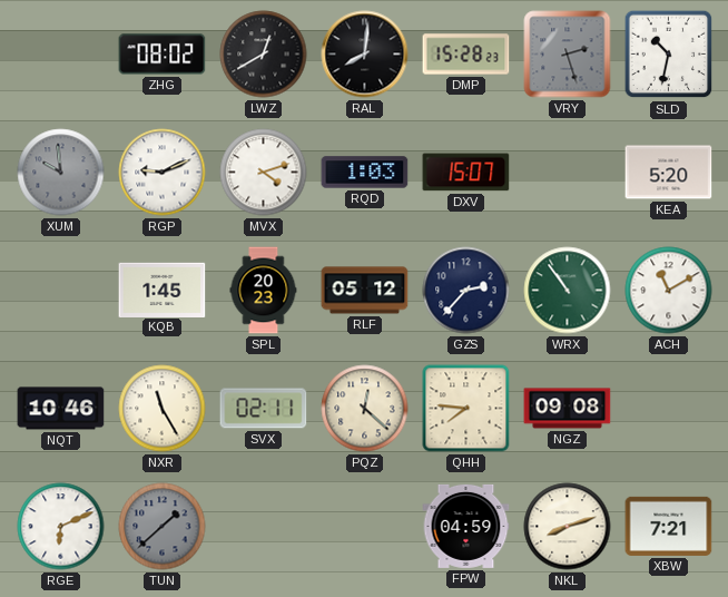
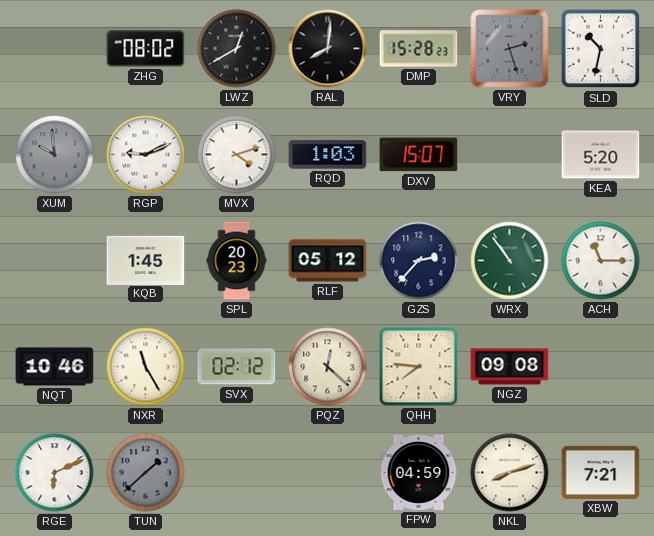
ACH: 11:10 -> 11:15
SVX: 02:11 -> 02:12
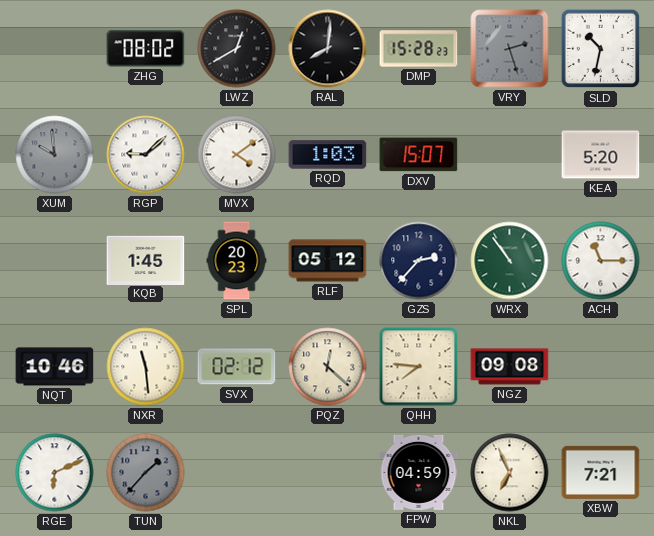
RGP: 9:11 -> 9:08
MVX: 4:12 -> 4:09
NXR: 11:25 -> 11:29
TUN: 1:38 -> 1:37
NKL: 8:12 -> 6:56
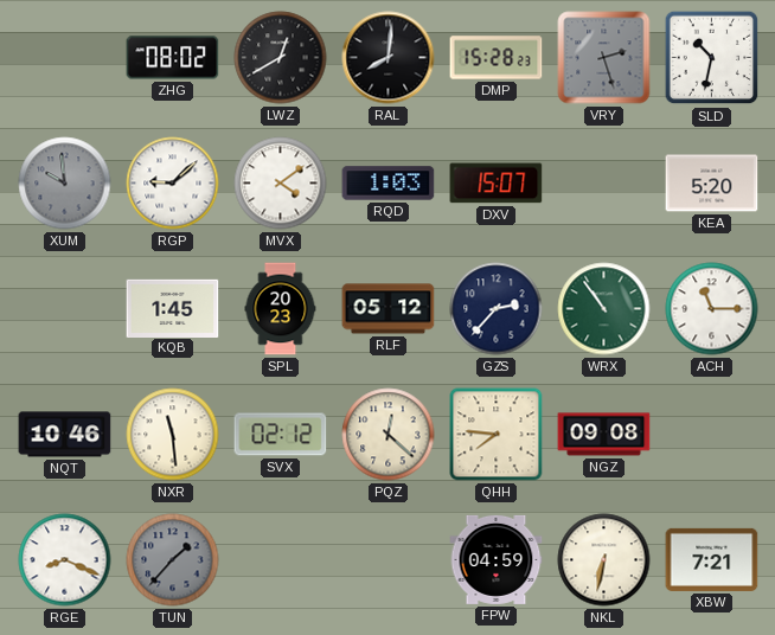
RGE: 6:11 -> 8:19
NKL: 6:56 -> 6:32
